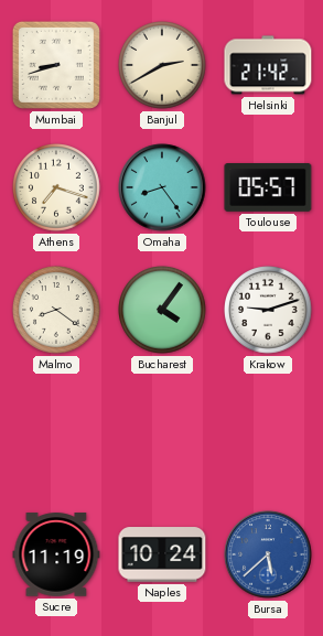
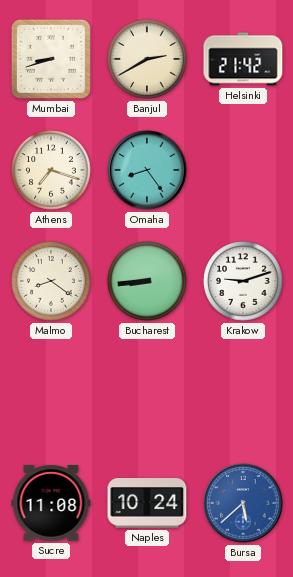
Toulouse: 05:57 -> none
Bucharest: 4:06 -> 8:44
Sucre: 11:19 -> 11:08
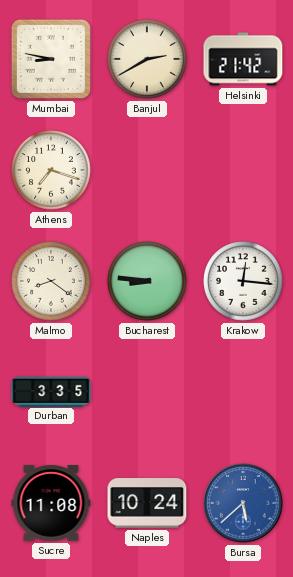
Mumbai: 8:42 -> 8:47
Omaha: 8:24 -> none
Bucharest: 8:44 -> 8:46
Krakow: 9:12 -> 12:16
Durban: none -> 3:35
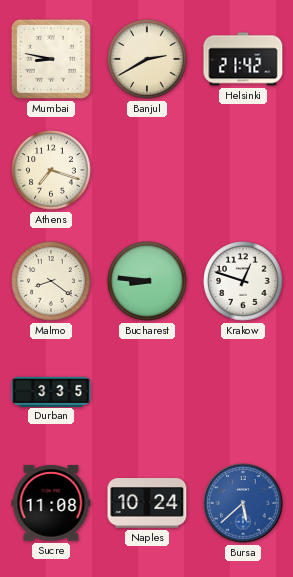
Krakow: 12:16 -> 12:48
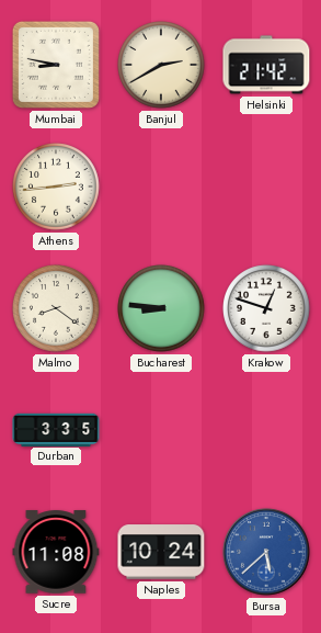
Athens: 7:18 -> 2:44
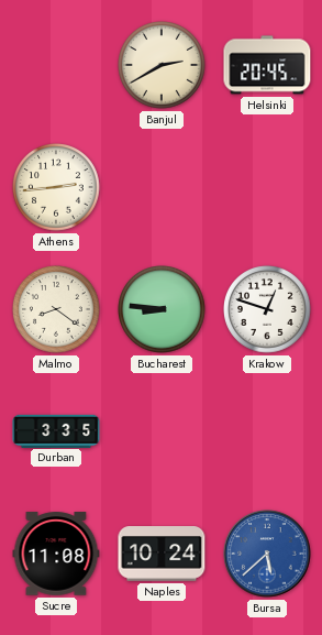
Mumbai: 8:47 -> none
Helsinki: 21:42 -> 20:45
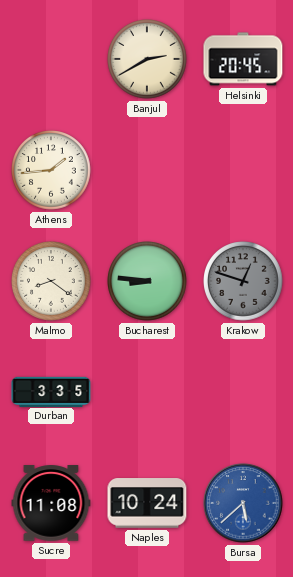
Athens: 2:44 -> 1:44
Krakow dial: white -> grey
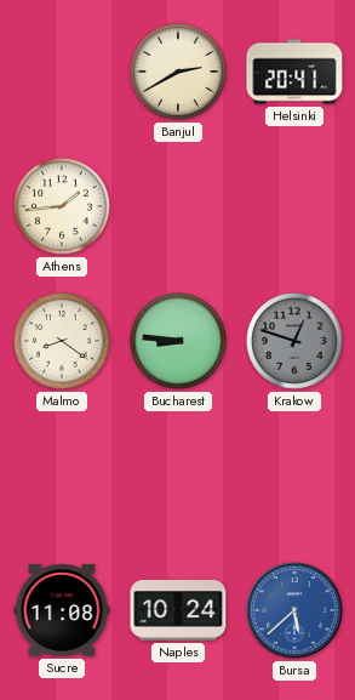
Helsinki: 20:45 -> 20:41
Durban: 3:35 -> none
